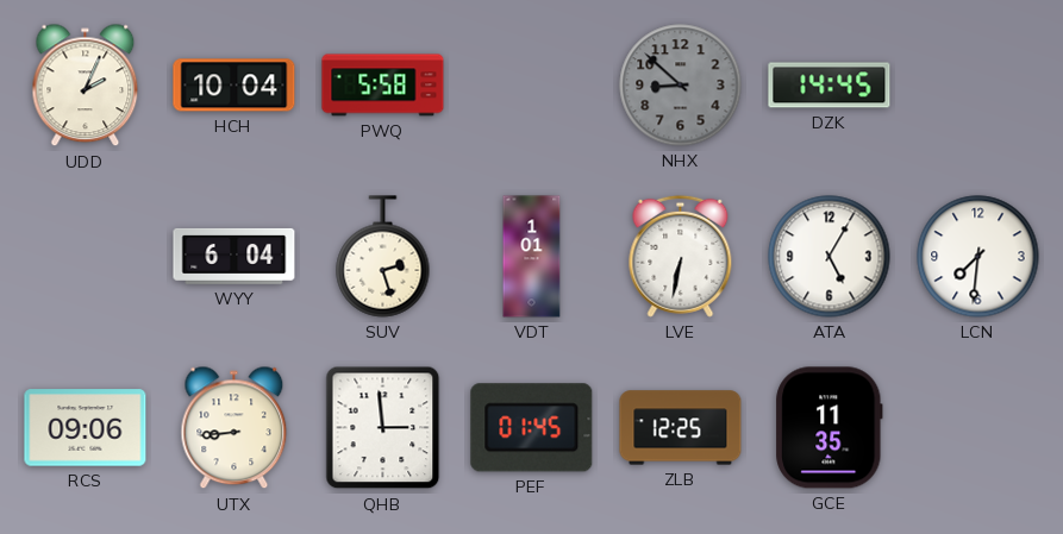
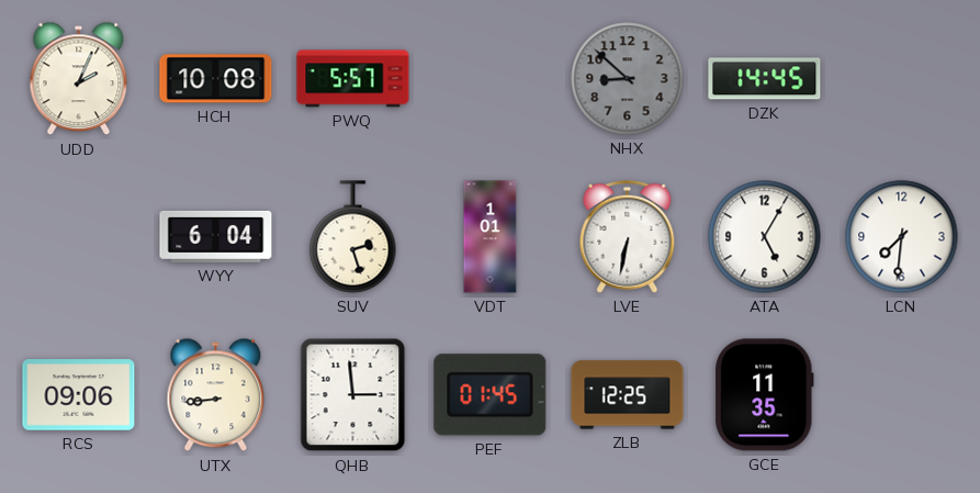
HCH: 10:04 -> 10:08
PWQ: 5:58 -> 5:57
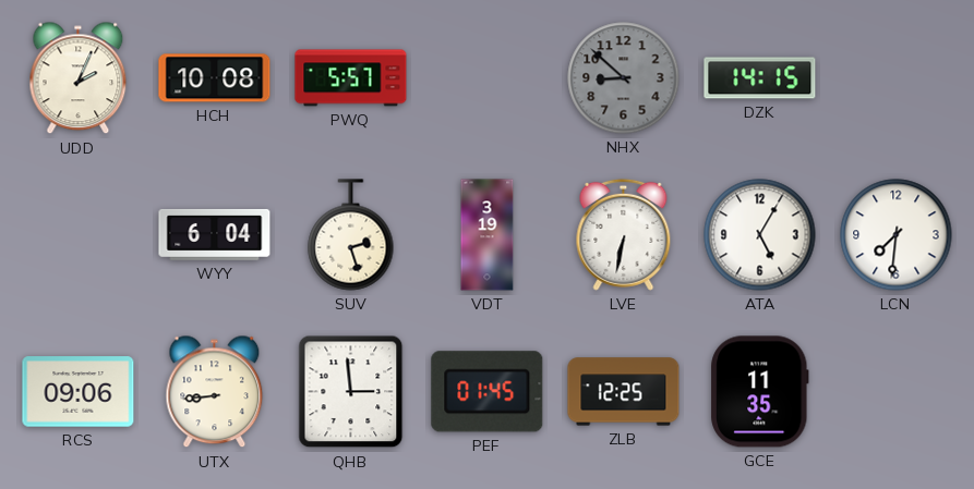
DZK: 14:45 -> 14:15
VDT: 1:01 -> 3:19
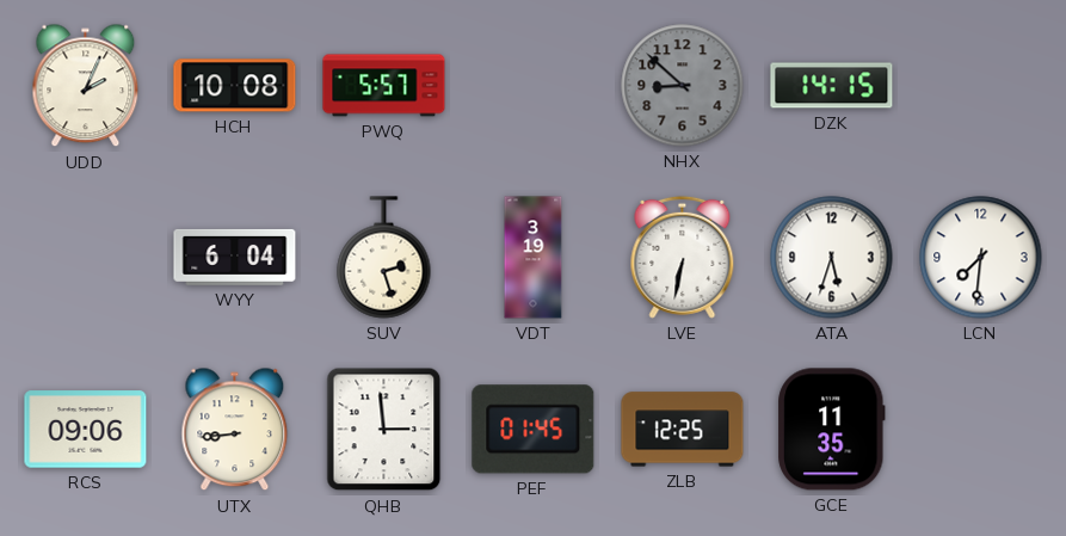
ATA: 5:05 -> 5:33
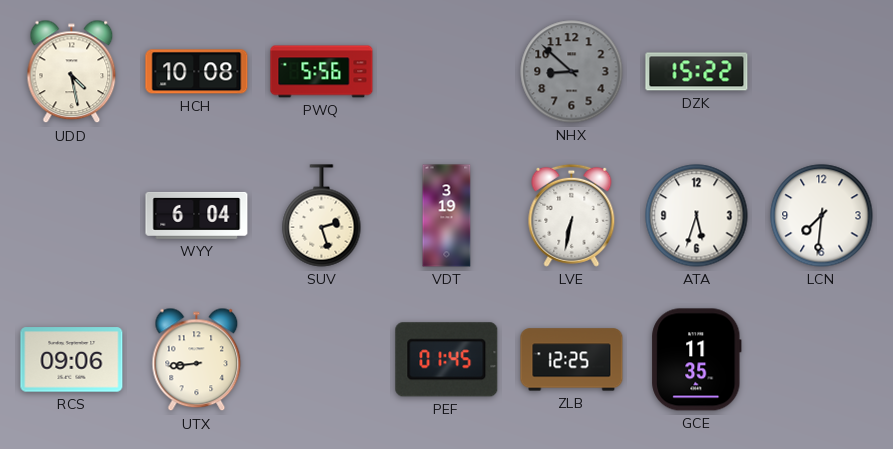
UDD: 2:04 -> 4:28
PWQ: 5:57 -> 5:56
DZK: 14:15 -> 15:22
QHB: 2:59 -> none
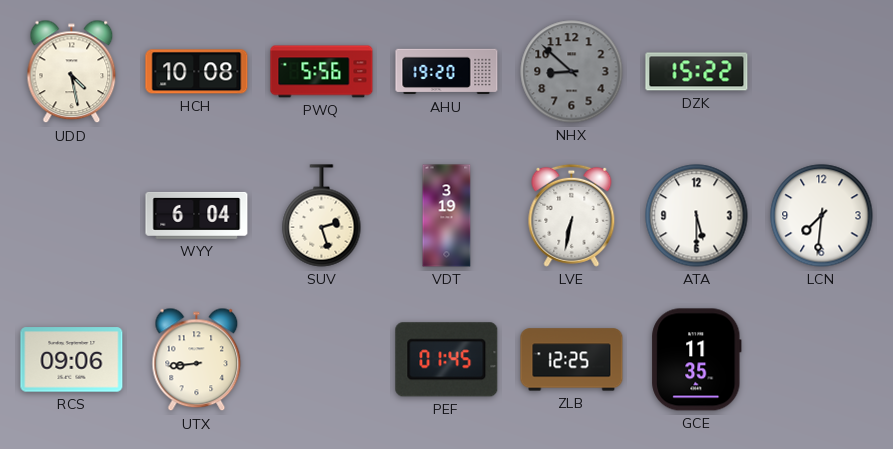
AHU: none -> 19:20
ATA: 5:33 -> 5:30
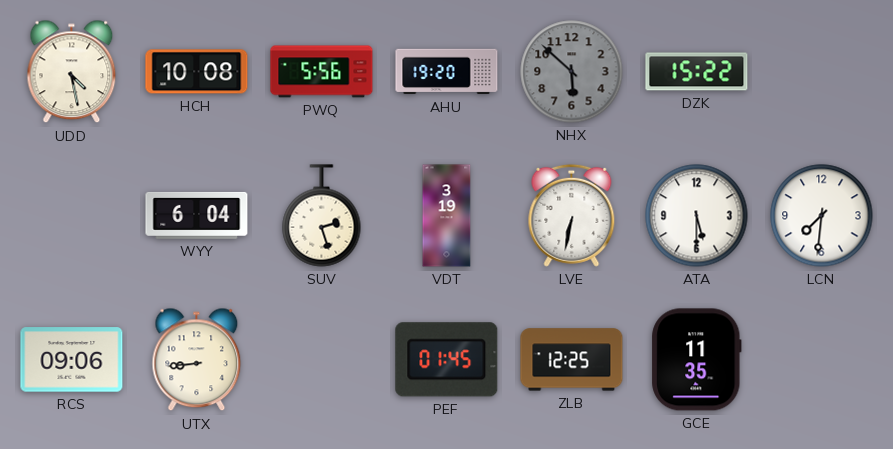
NHX: 8:52 -> 5:52
